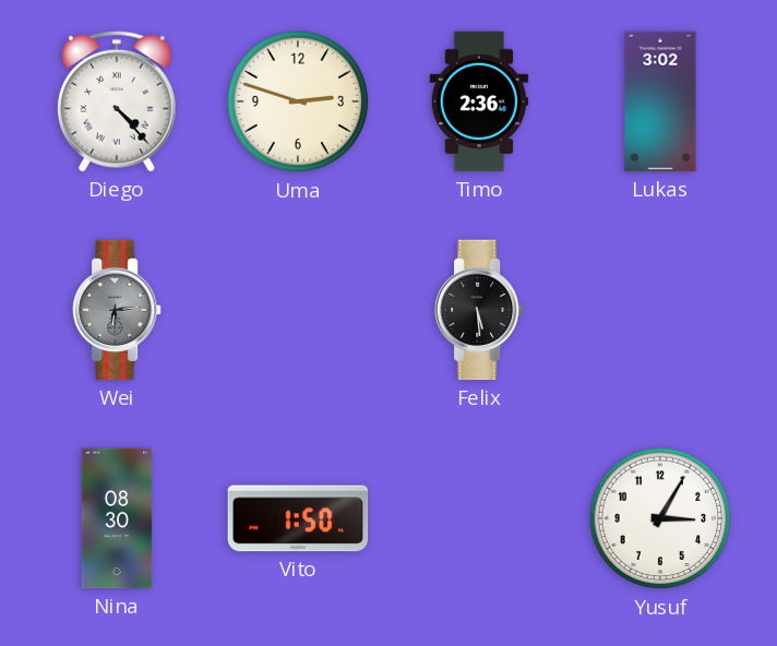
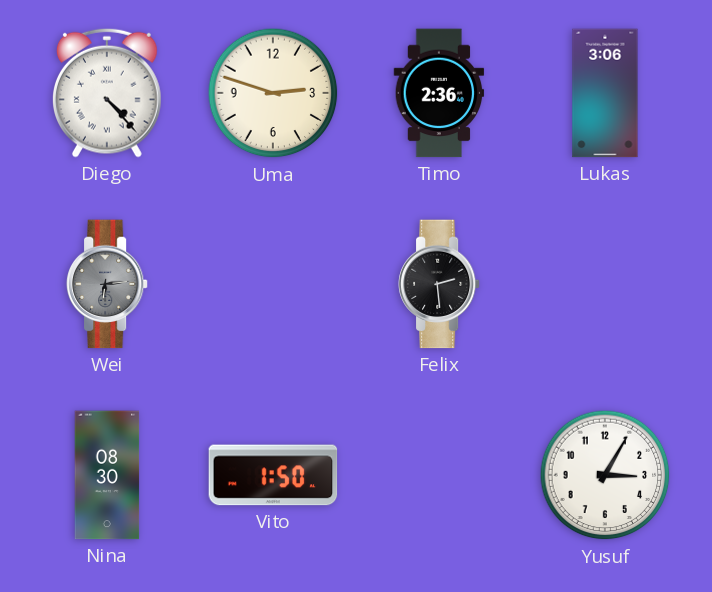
Lukas: 3:02 -> 3:06
Felix: 5:29 -> 2:29
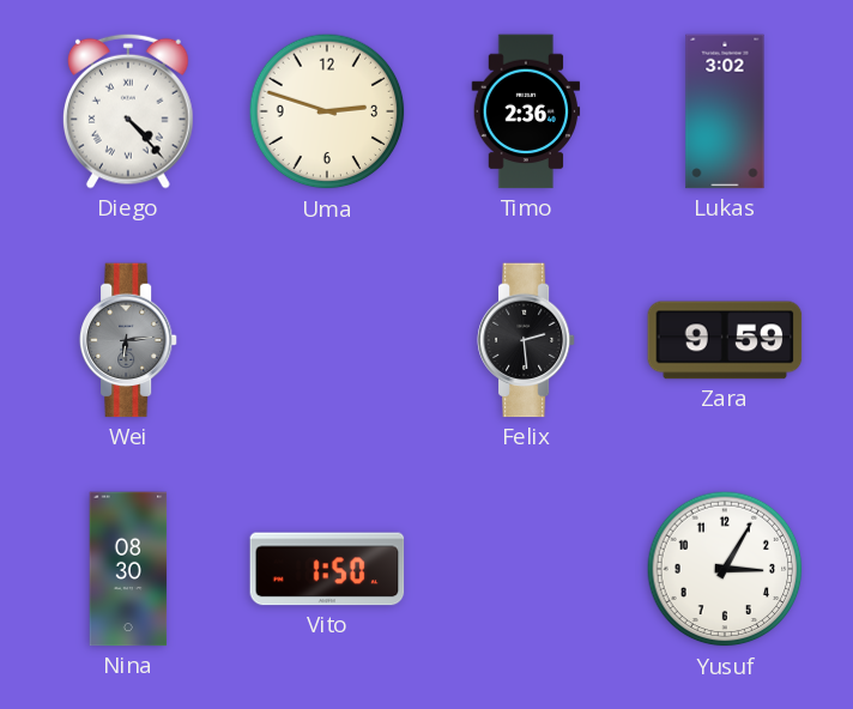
Lukas: 3:06 -> 3:02
Zara: none -> 9:59
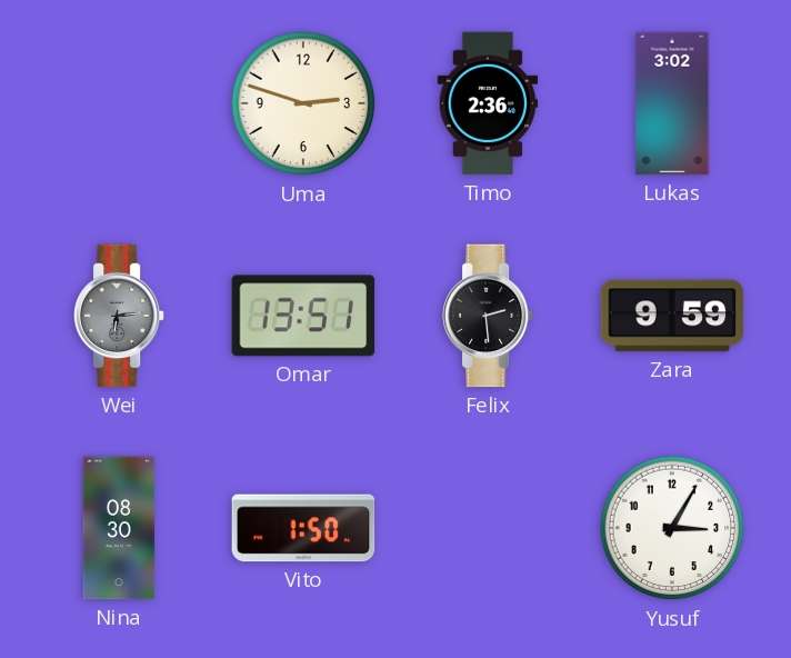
Diego: 4:23 -> none
Omar: none -> 13:51
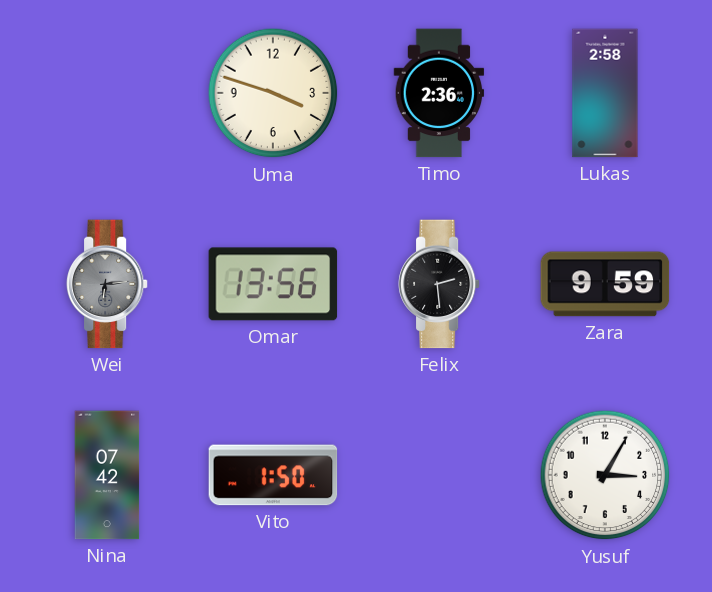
Uma: 2:48 -> 3:48
Lukas: 3:02 -> 2:58
Omar: 13:51 -> 13:56
Nina: 08:30 -> 07:42
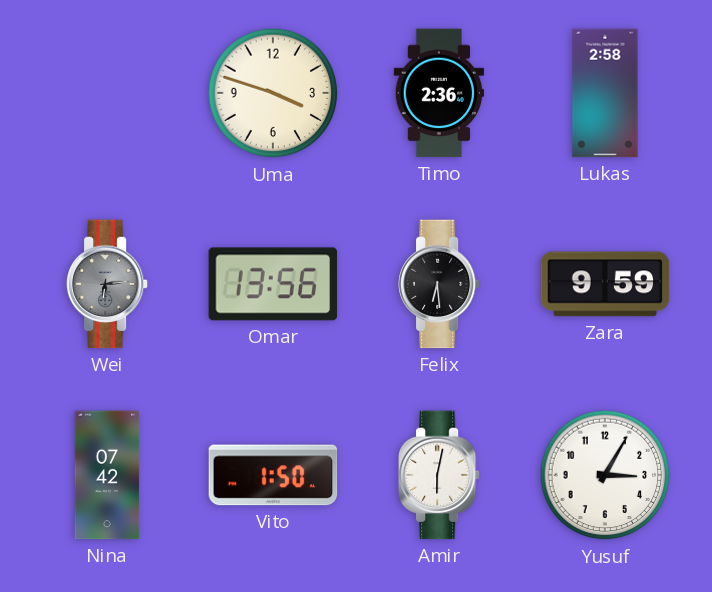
Felix: 2:29 -> 6:29
Amir: none -> 6:02
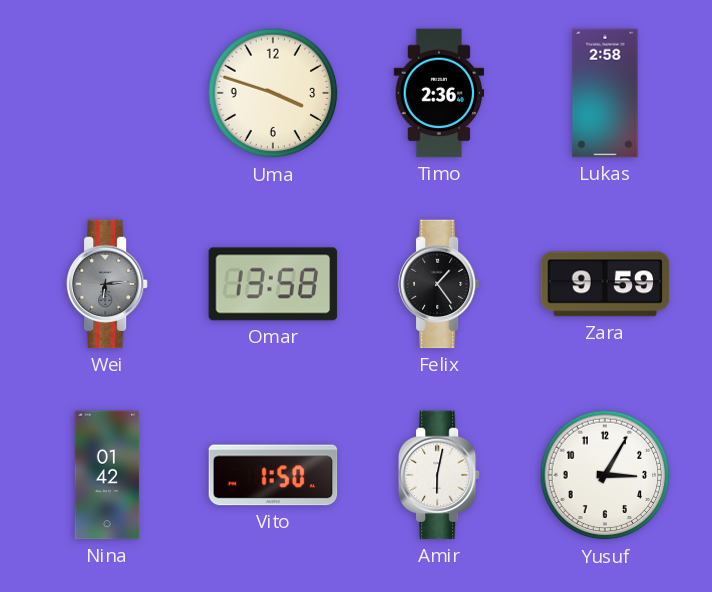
Omar: 13:56 -> 13:58
Felix: 6:29 -> 1:24
Nina: 07:42 -> 01:42
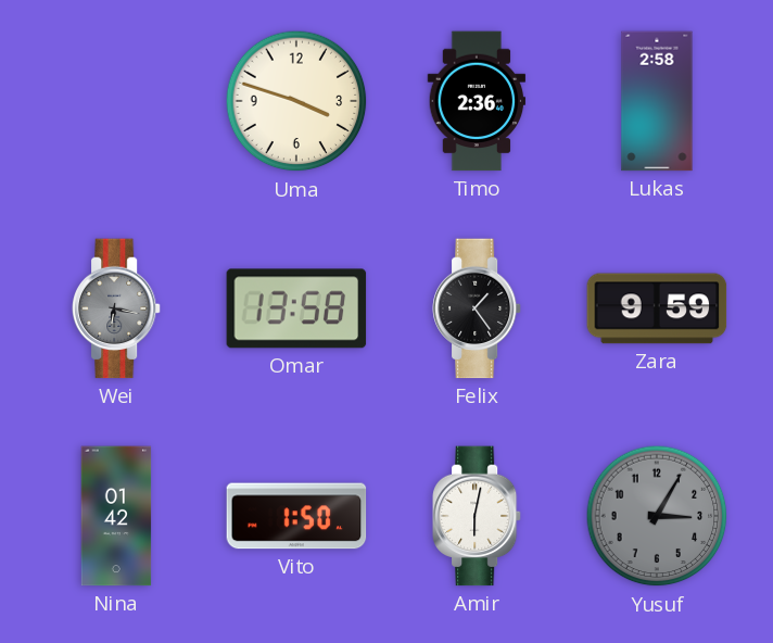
Wei: 6:14 -> 6:17
Yusuf dial: white -> grey
